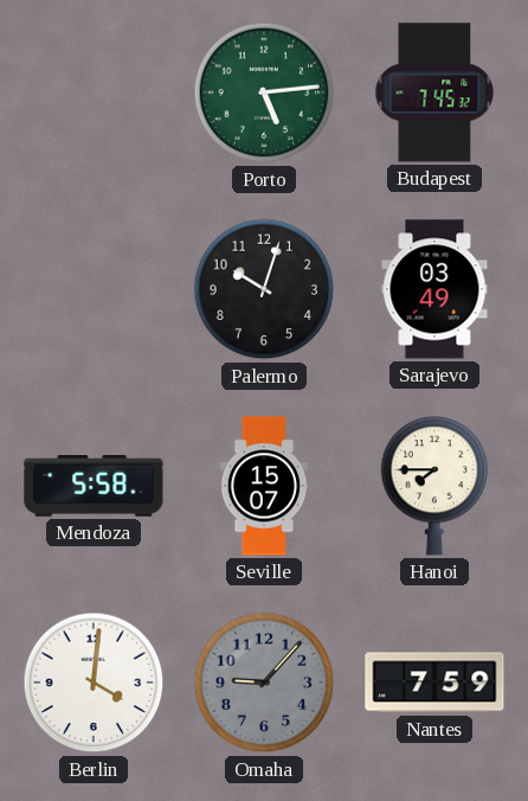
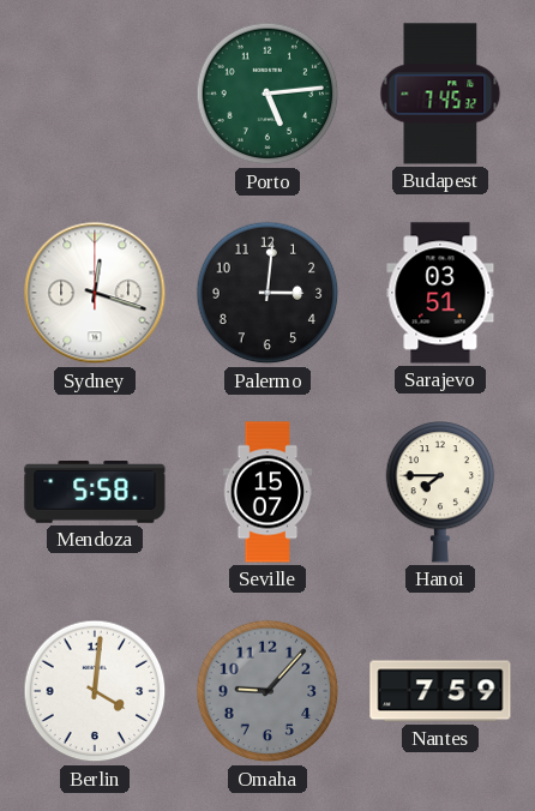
Sydney: none -> 12:18
Palermo: 10:03 -> 3:01
Sarajevo: 03:49 -> 03:51
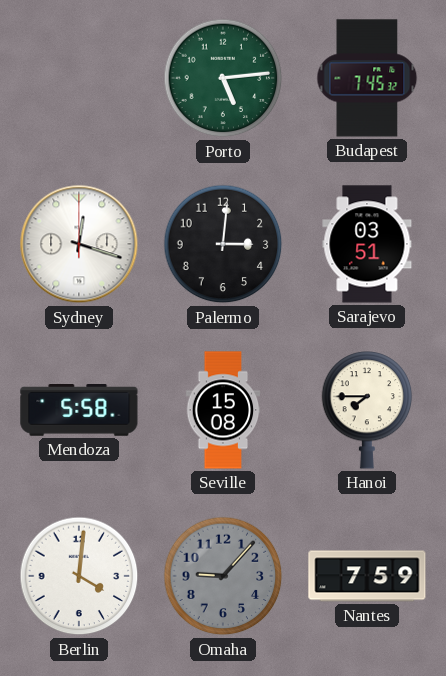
Seville: 15:07 -> 15:08
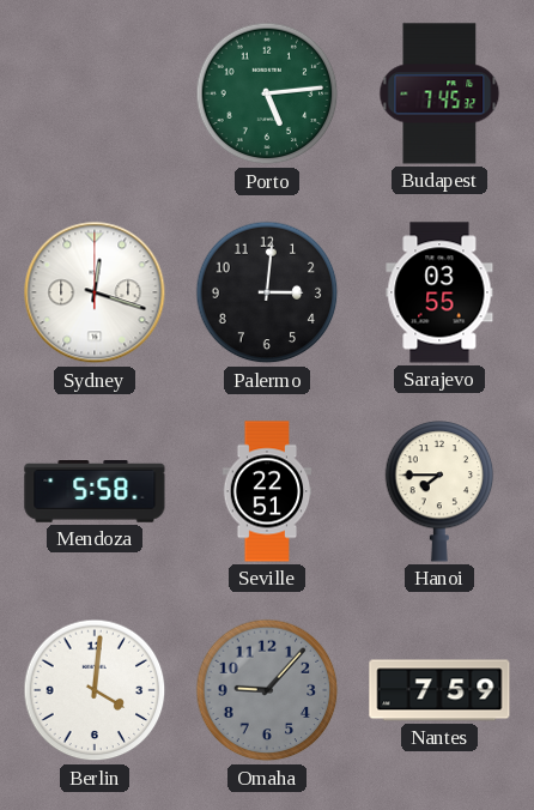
Sarajevo: 03:51 -> 03:55
Seville: 15:08 -> 22:51
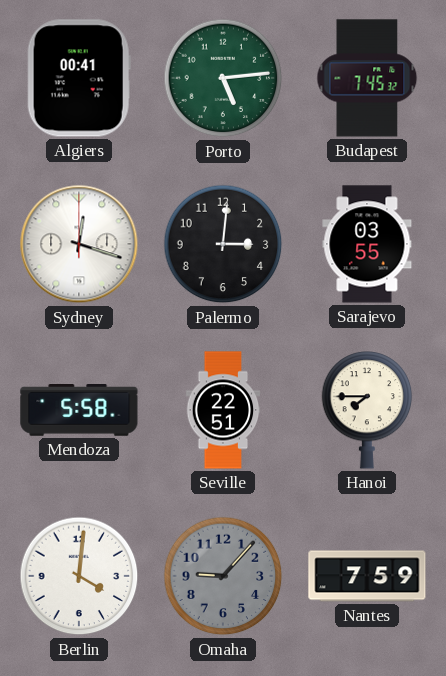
Algiers: none -> 00:41
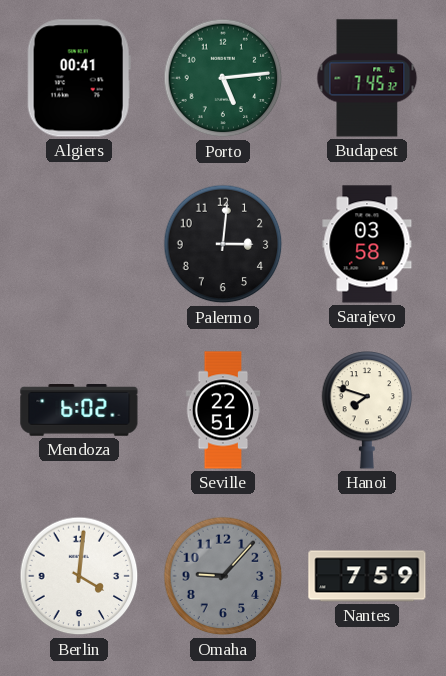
Sydney: 12:18 -> none
Sarajevo: 03:55 -> 03:58
Mendoza: 5:58 -> 6:02
Hanoi: 7:45 -> 7:48
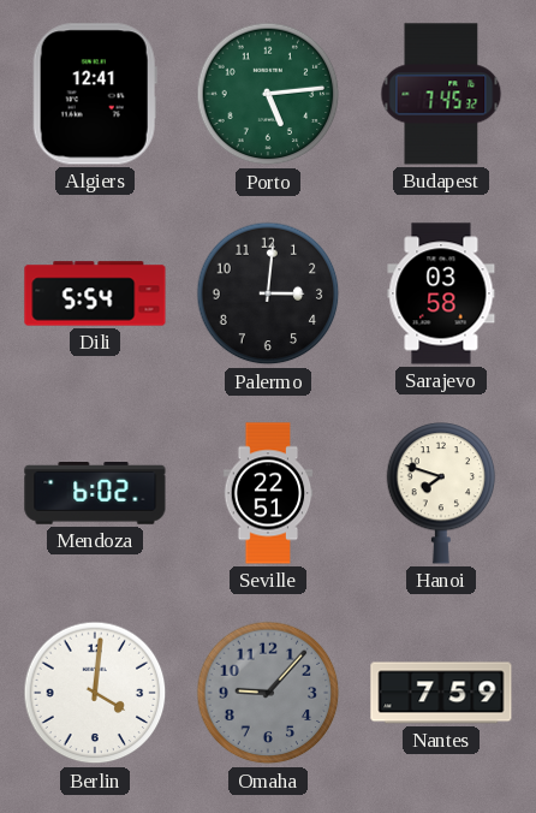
Algiers: 00:41 -> 12:41
Dili: none -> 5:54
